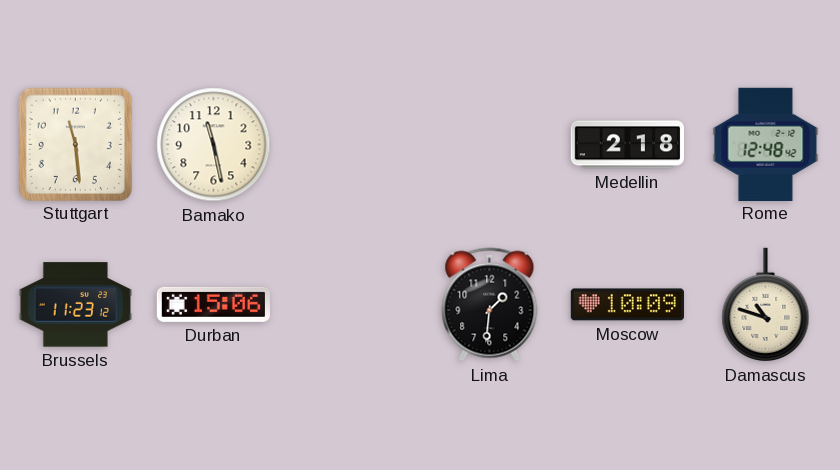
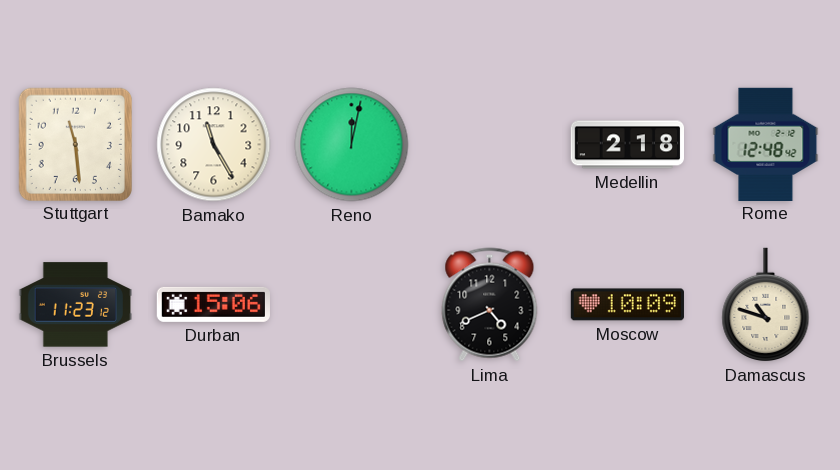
Bamako: 11:28 -> 11:25
Reno: none -> 12:02
Lima: 1:31 -> 4:41
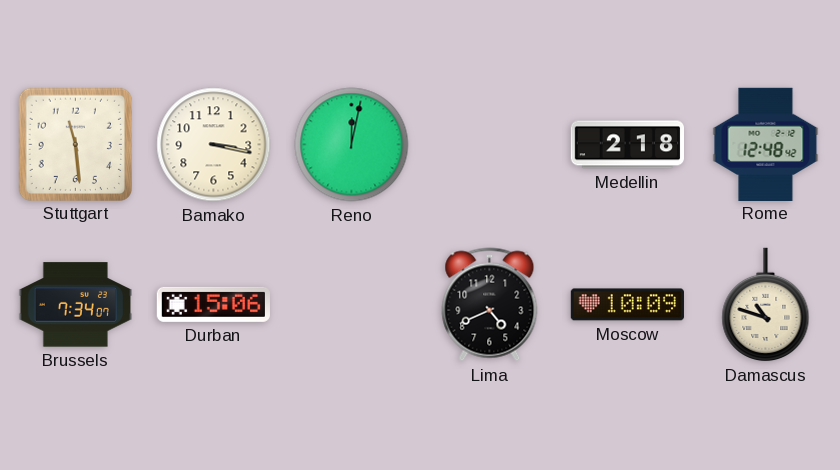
Bamako: 11:25 -> 3:17
Brussels: 11:23 -> 7:34
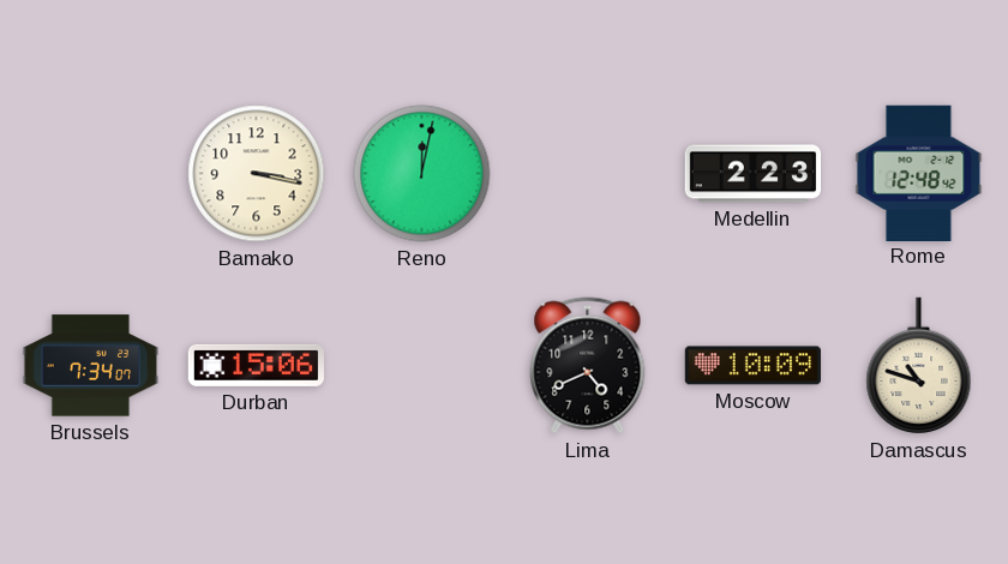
Stuttgart: 11:29 -> none
Medellin: 2:18 -> 2:23
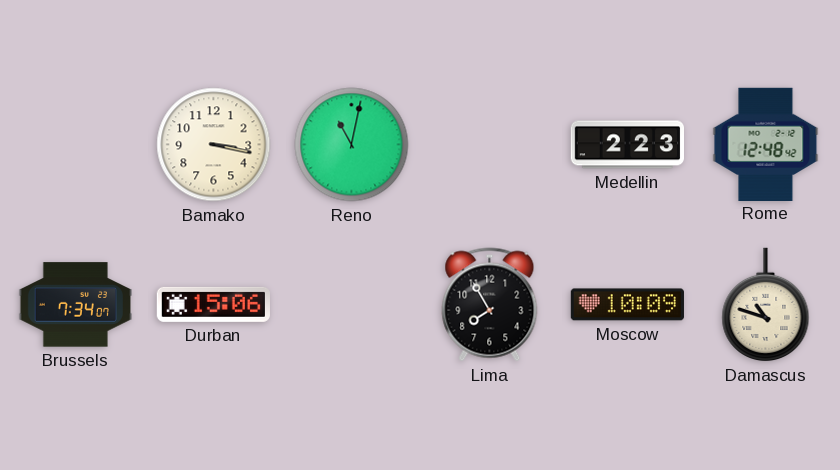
Reno: 12:02 -> 11:02
Lima: 4:41 -> 7:55
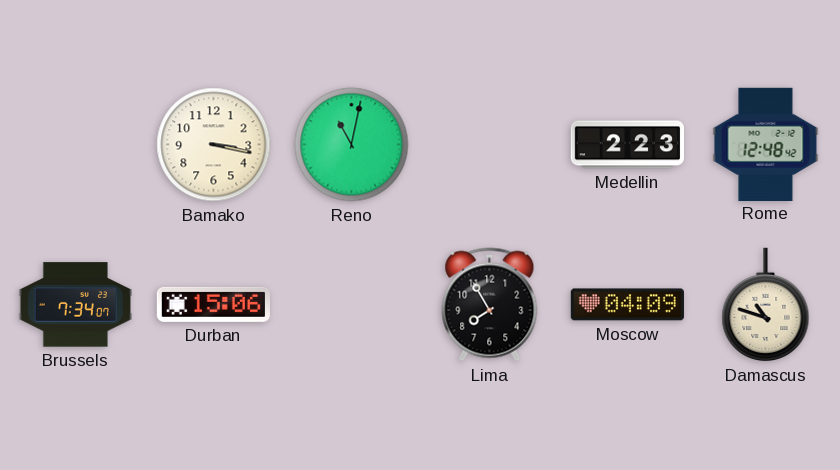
Moscow: 10:09 -> 04:09
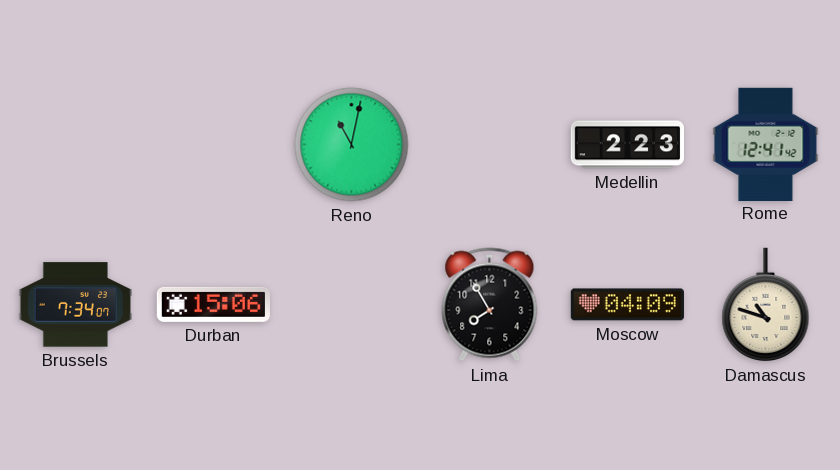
Bamako: 3:17 -> none
Rome: 12:48 -> 12:41
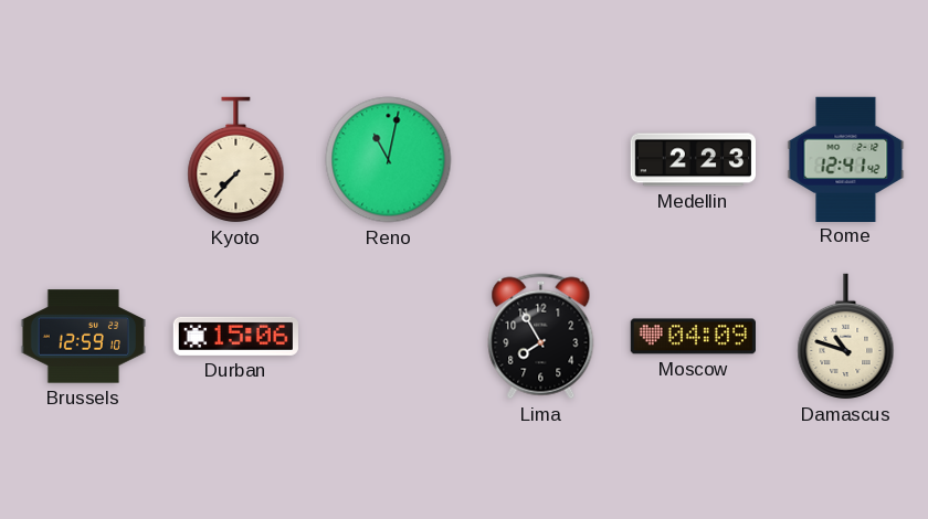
Kyoto: none -> 7:37
Brussels: 7:34 -> 12:59
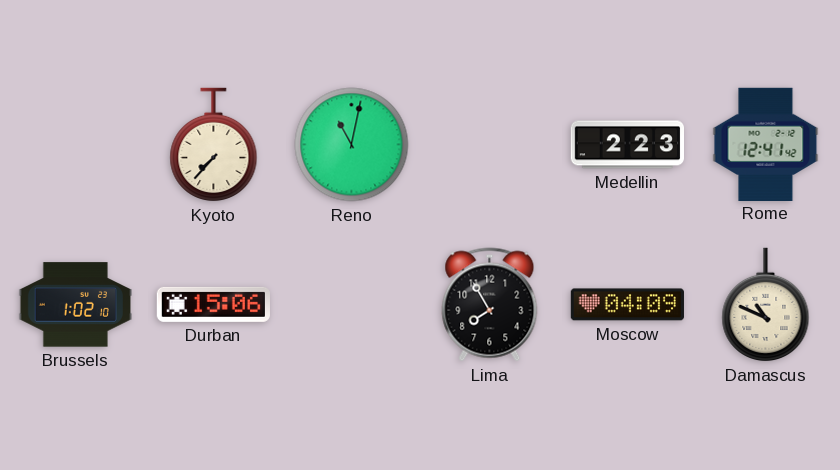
Brussels: 12:59 -> 1:02
Damascus: 10:48 -> 10:49
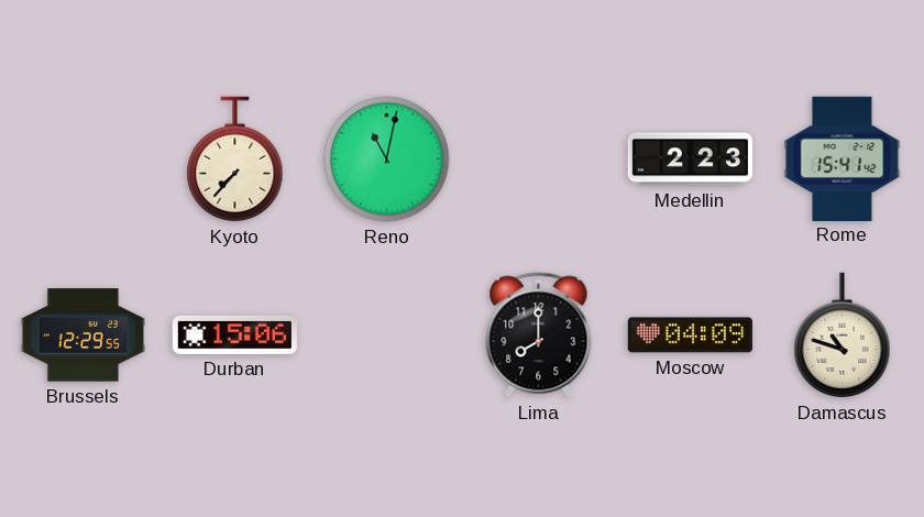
Rome: 12:41 -> 15:41
Brussels: 1:02 -> 12:29
Lima: 7:55 -> 8:00
Damascus: 10:49 -> 10:48
